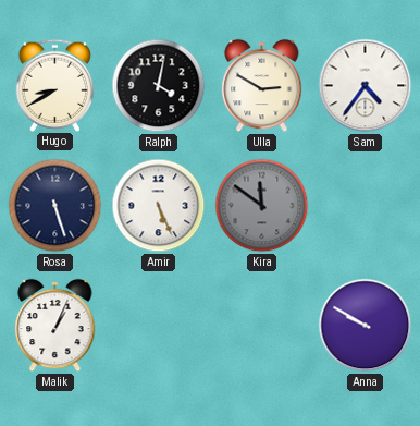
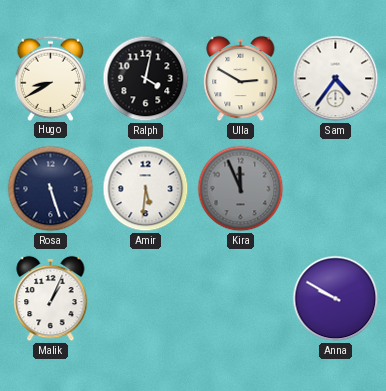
Amir: 5:26 -> 5:31
Kira: 11:51 -> 11:56
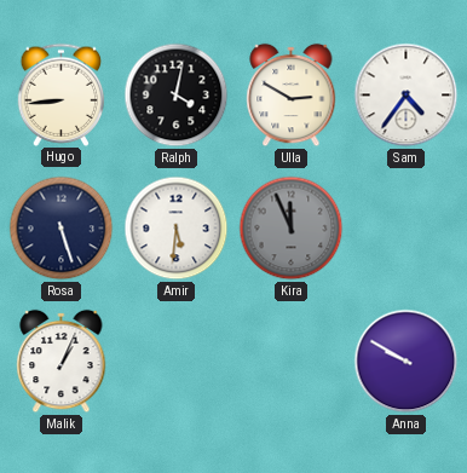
Hugo: 8:40 -> 8:44
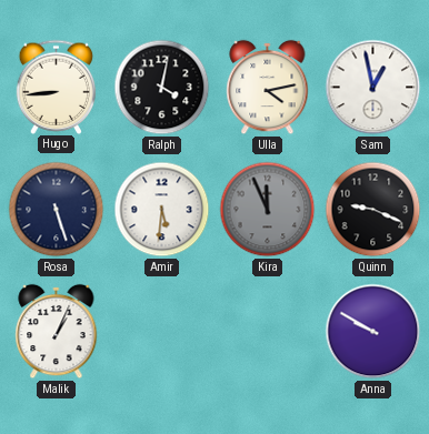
Ulla: 2:50 -> 4:13
Sam: 4:36 -> 12:58
Quinn: none -> 9:19
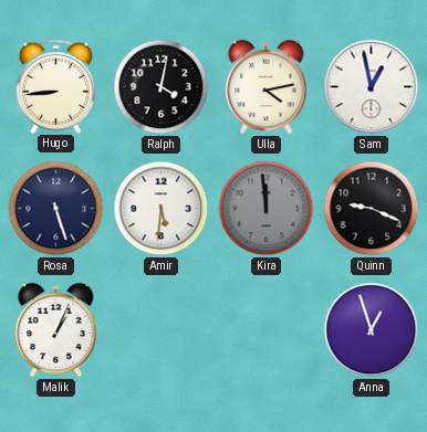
Kira: 11:56 -> 11:59
Anna: 9:50 -> 12:57
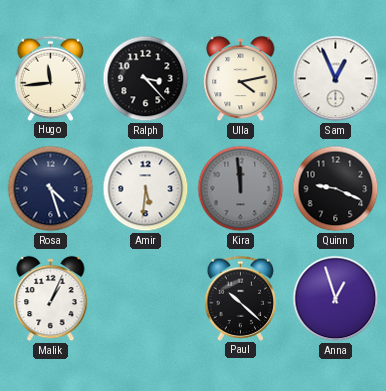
Hugo: 8:44 -> 11:44
Ralph: 4:02 -> 3:23
Sam: 12:58 -> 12:56
Rosa: 5:27 -> 4:27
Paul: none -> 10:22
